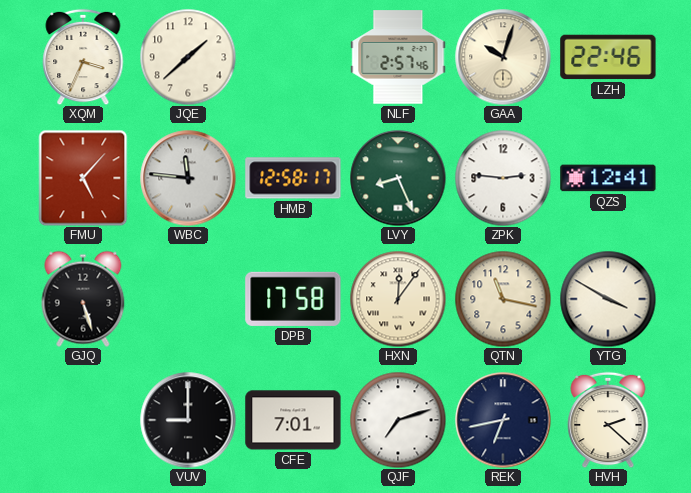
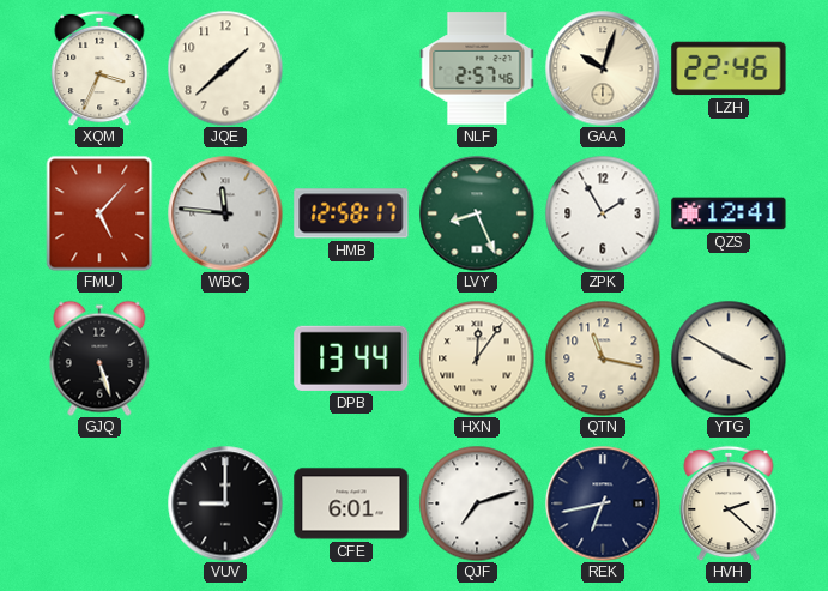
ZPK: 2:46 -> 1:55
DPB: 17:58 -> 13:44
CFE: 7:01 -> 6:01
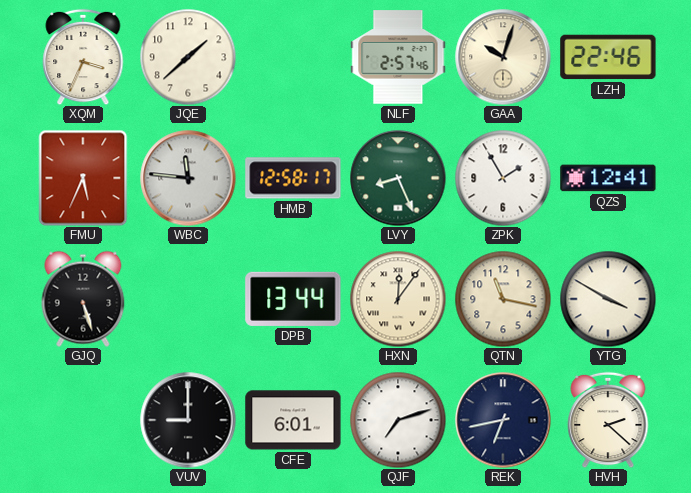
FMU: 5:07 -> 5:34
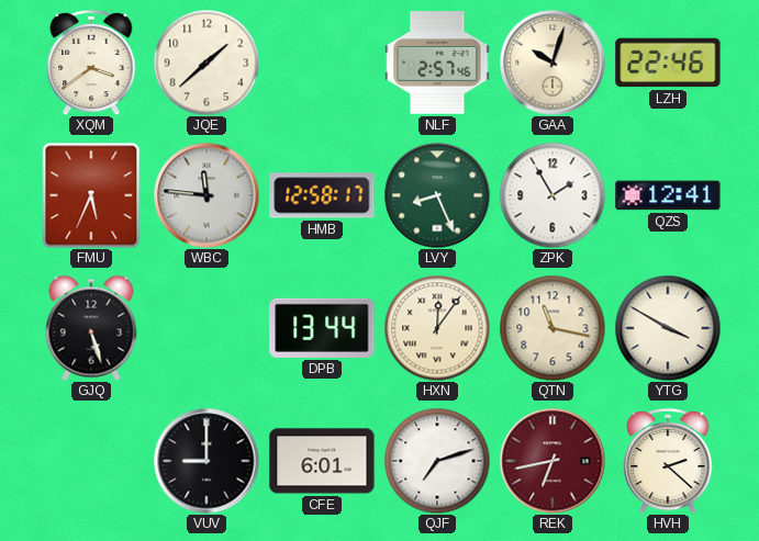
XQM: 3:34 -> 3:39
REK dial: navy -> burgundy
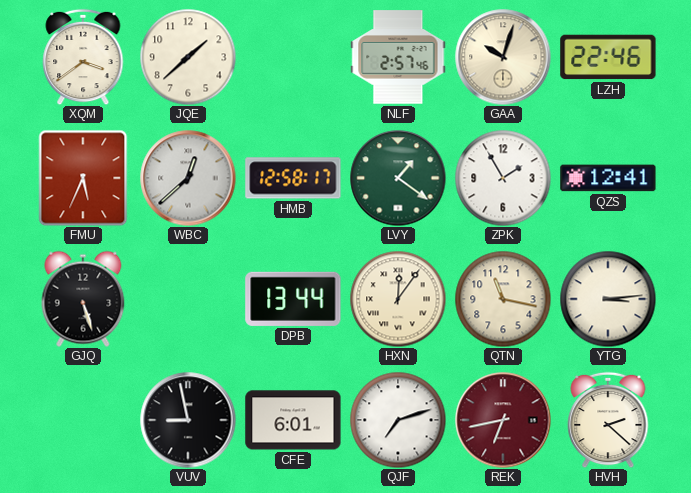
WBC: 11:46 -> 12:38
LVY: 8:26 -> 1:21
YTG: 3:50 -> 3:14
VUV: 9:00 -> 8:58
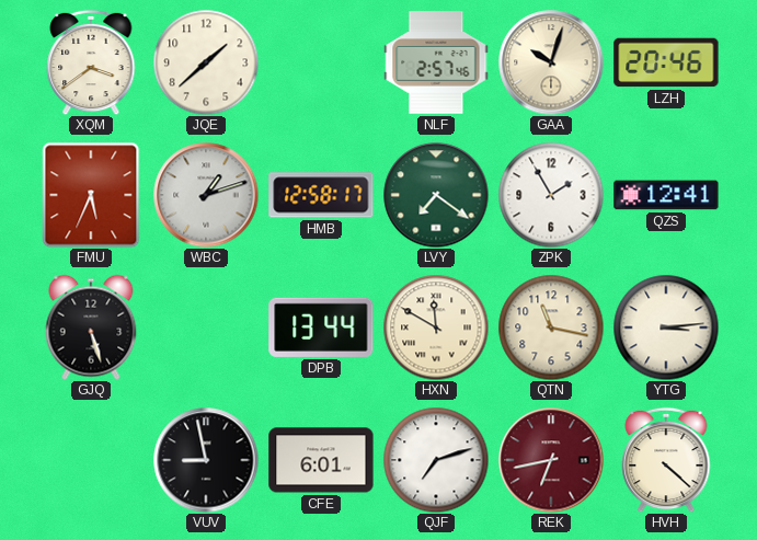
LZH: 22:46 -> 20:46
WBC: 12:38 -> 1:12
LVY: 1:21 -> 7:21
HXN: 12:06 -> 11:50
HVH: 2:22 -> 4:22
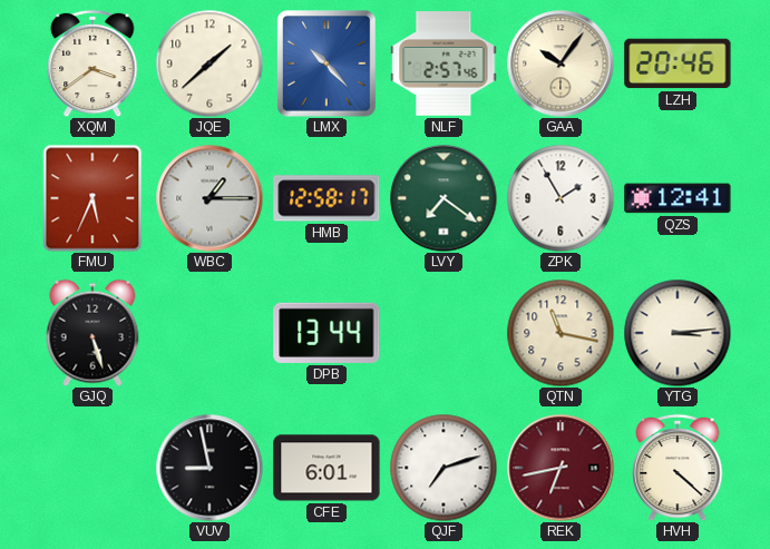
LMX: none -> 10:23
GAA: 10:03 -> 10:06
WBC: 1:12 -> 1:15
HXN: 11:50 -> none
